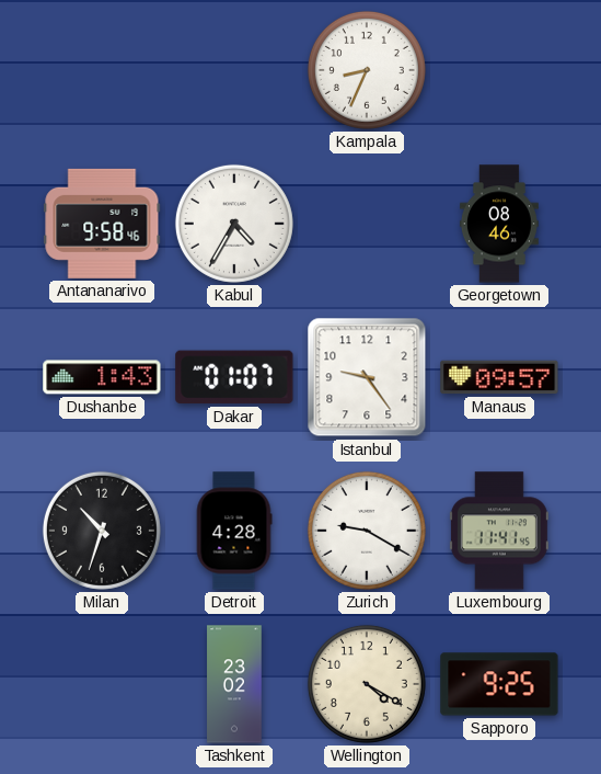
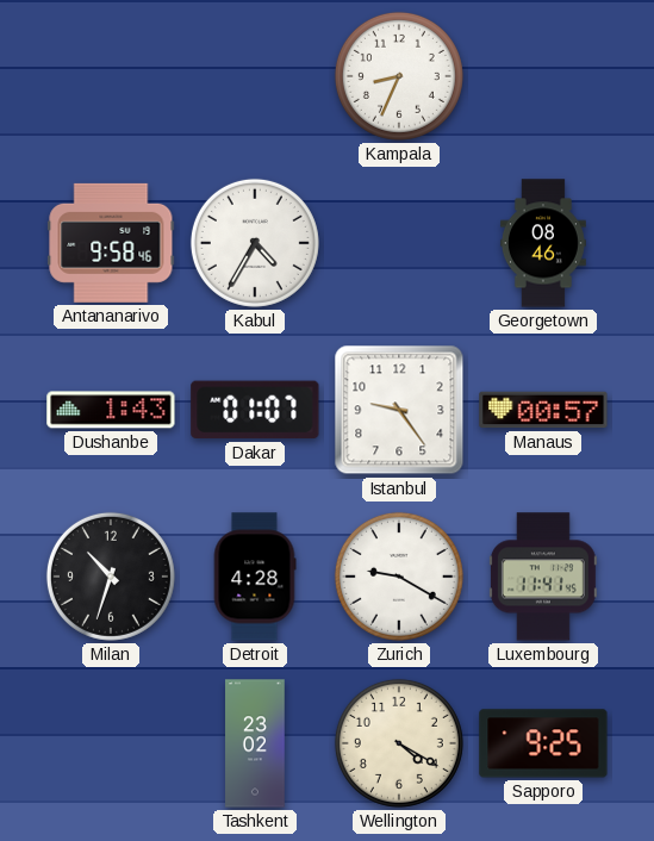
Manaus: 09:57 -> 00:57
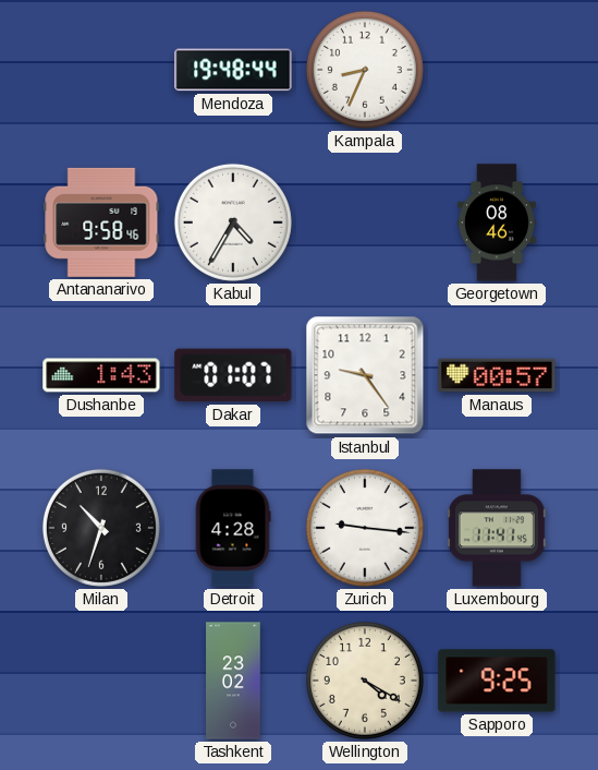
Mendoza: none -> 19:48
Zurich: 9:20 -> 9:16
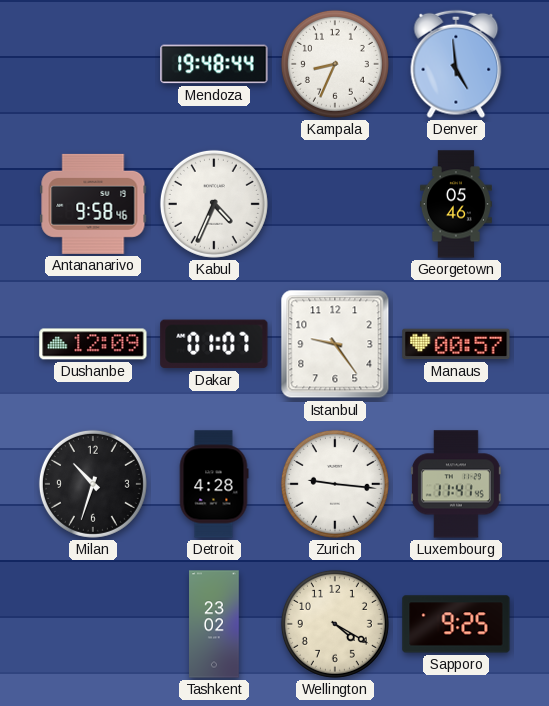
Denver: none -> 4:59
Kabul: 4:35 -> 4:34
Georgetown: 08:46 -> 05:46
Dushanbe: 1:43 -> 12:09
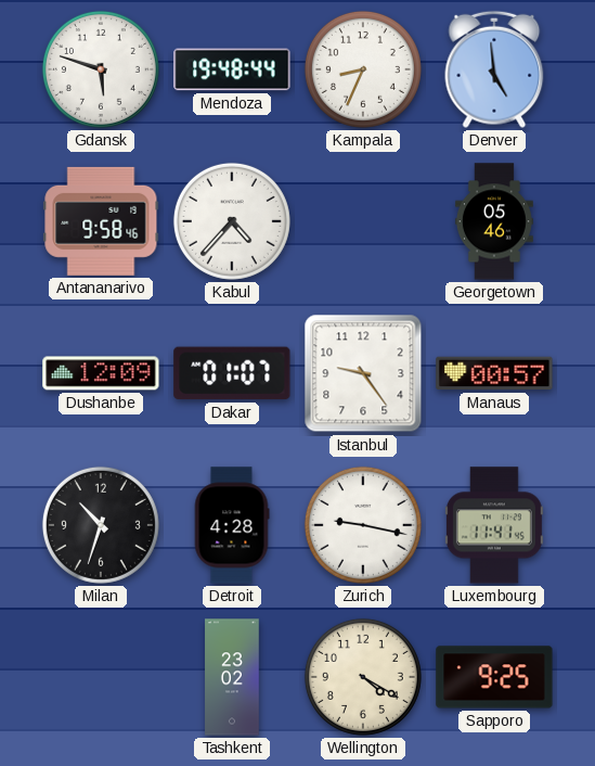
Gdansk: none -> 5:48
Kabul: 4:34 -> 4:37
Zurich: 9:16 -> 9:17
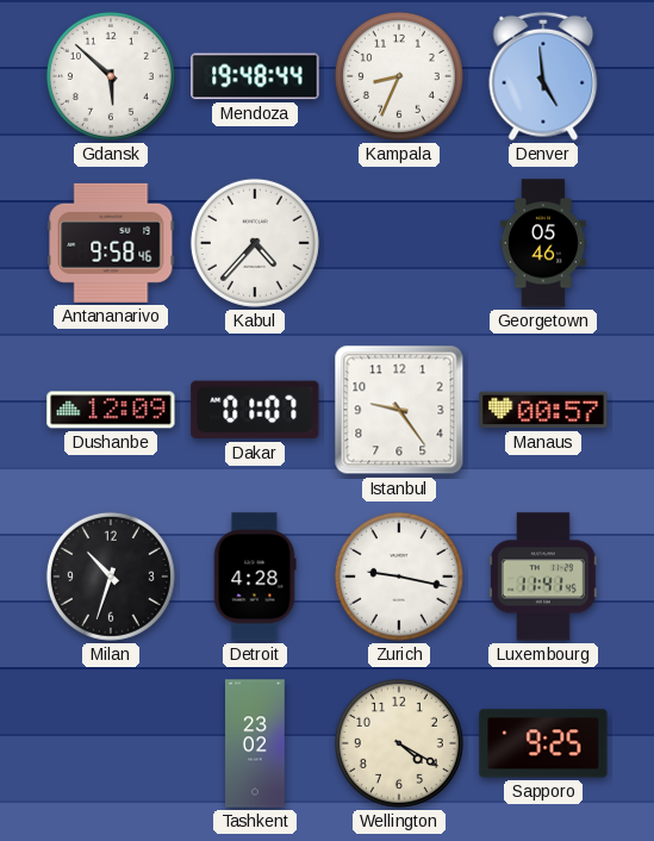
Gdansk: 5:48 -> 5:52
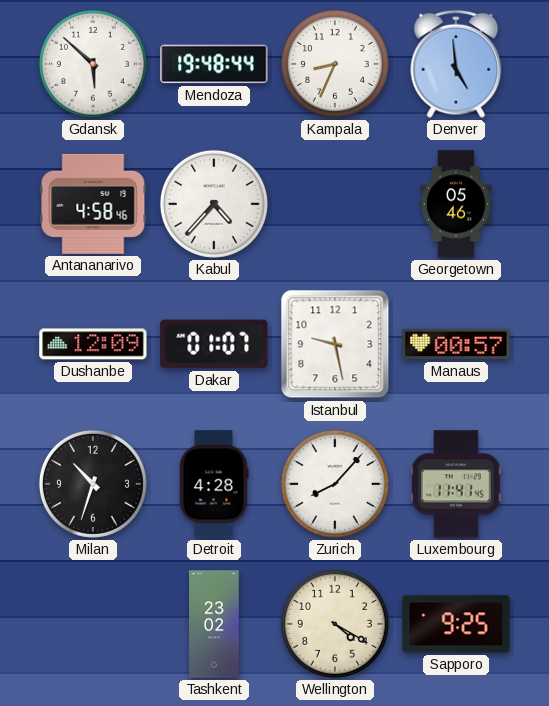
Antananarivo: 9:58 -> 4:58
Istanbul: 9:24 -> 9:28
Zurich: 9:17 -> 8:07
